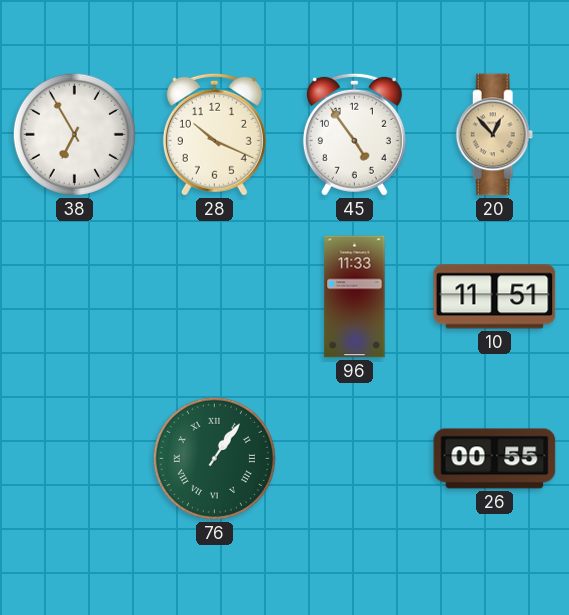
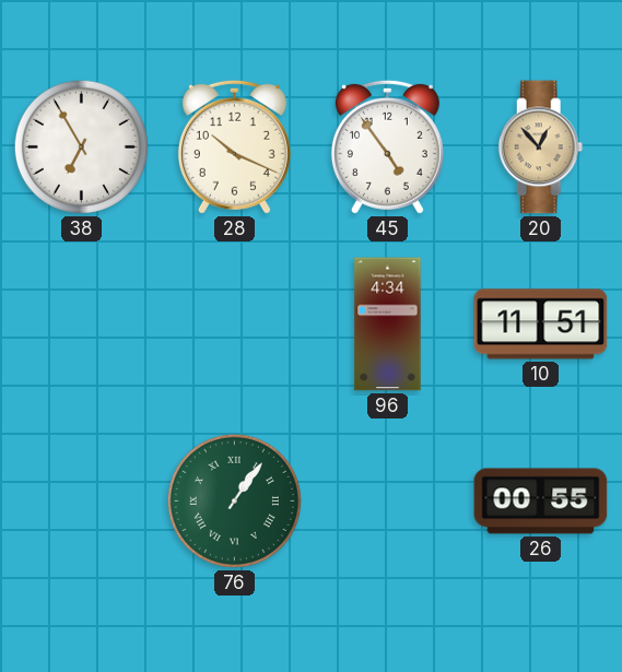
96: 11:33 -> 4:34
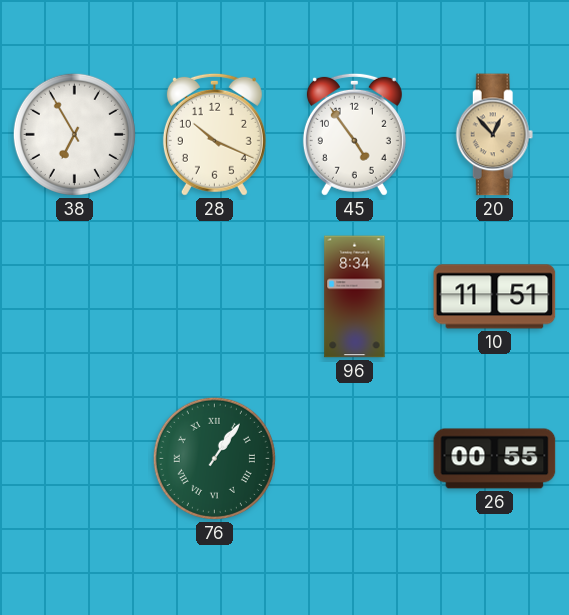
96: 4:34 -> 8:34
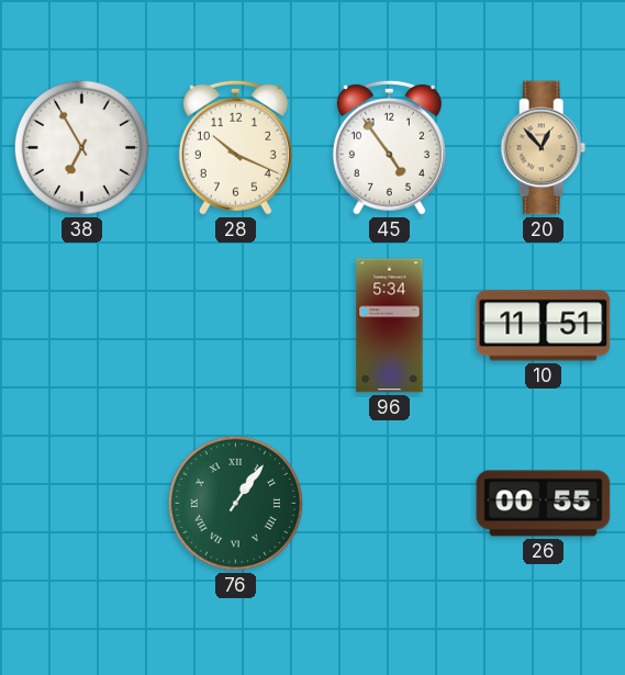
96: 8:34 -> 5:34
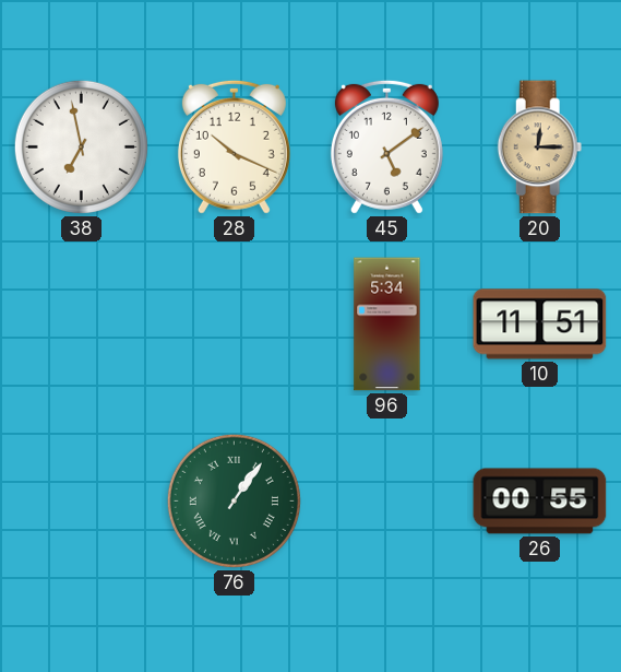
38: 6:55 -> 6:58
45: 4:54 -> 5:09
20: 12:53 -> 12:15
